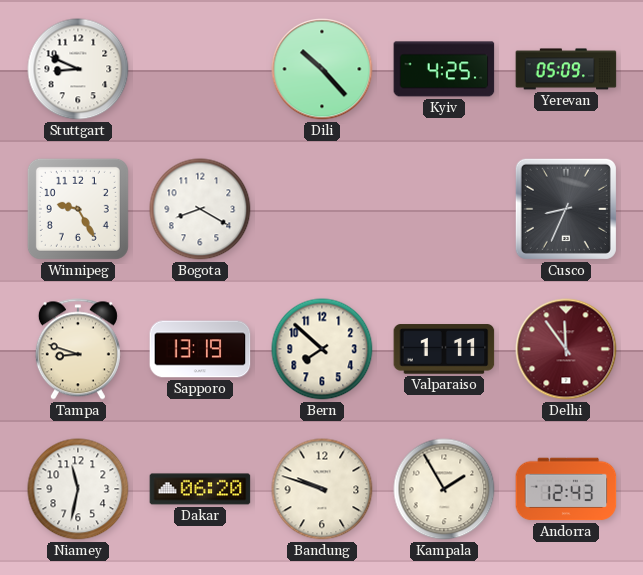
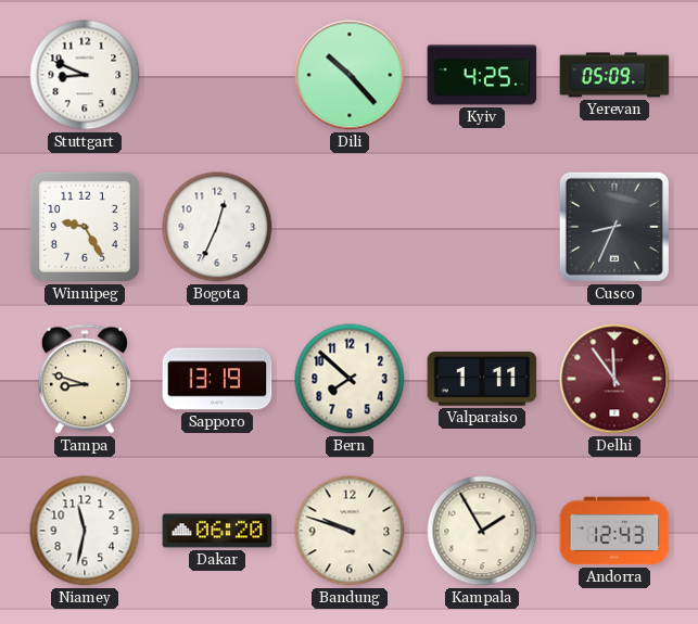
Bogota: 8:20 -> 12:34
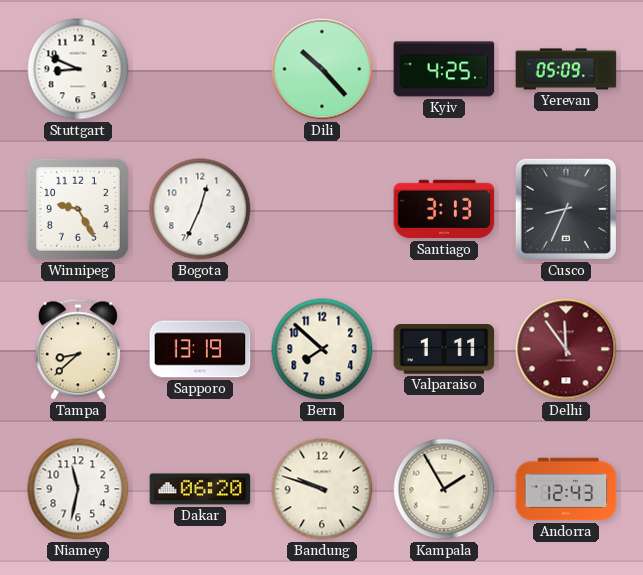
Santiago: none -> 3:13
Tampa: 8:48 -> 8:38
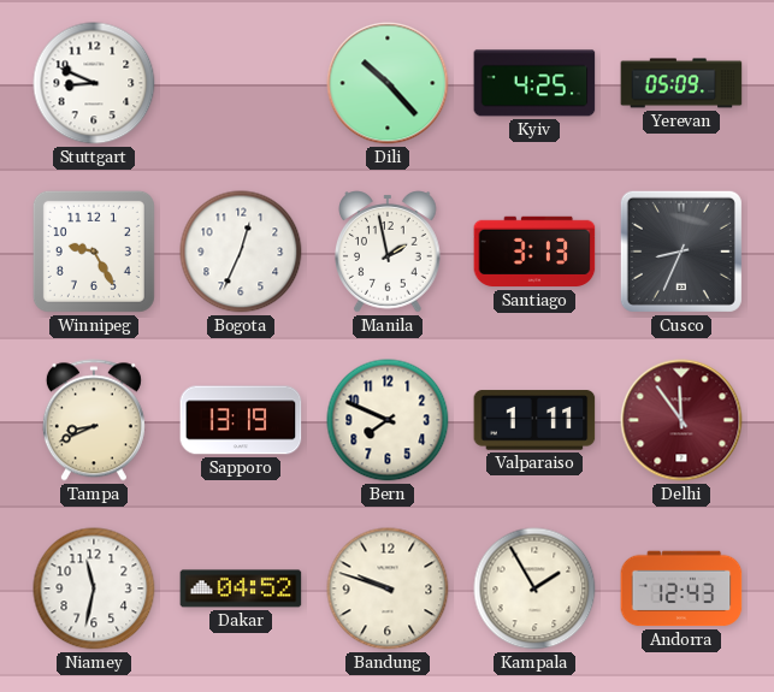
Manila: none -> 1:58
Tampa: 8:38 -> 8:41
Bern: 7:52 -> 7:49
Dakar: 06:20 -> 04:52
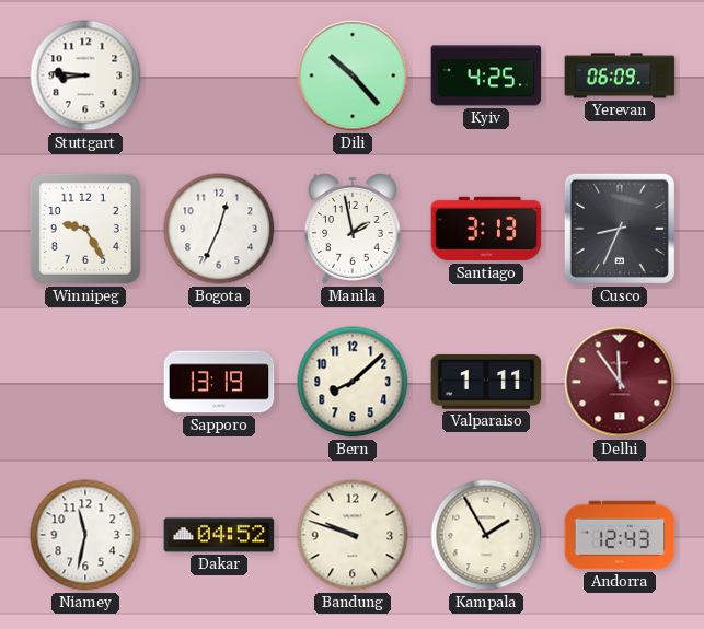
Stuttgart: 8:49 -> 8:46
Yerevan: 05:09 -> 06:09
Tampa: 8:41 -> none
Bern: 7:49 -> 8:08
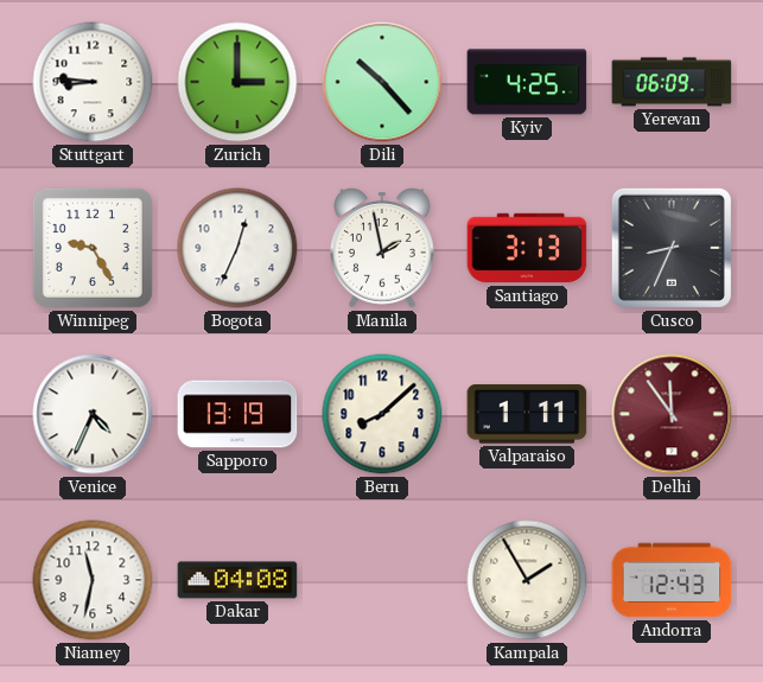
Zurich: none -> 3:00
Venice: none -> 4:34
Dakar: 04:52 -> 04:08
Bandung: 9:48 -> none
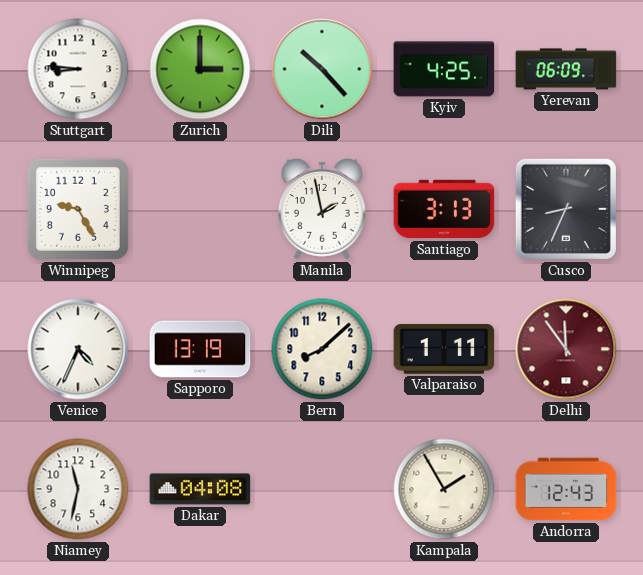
Bogota: 12:34 -> none
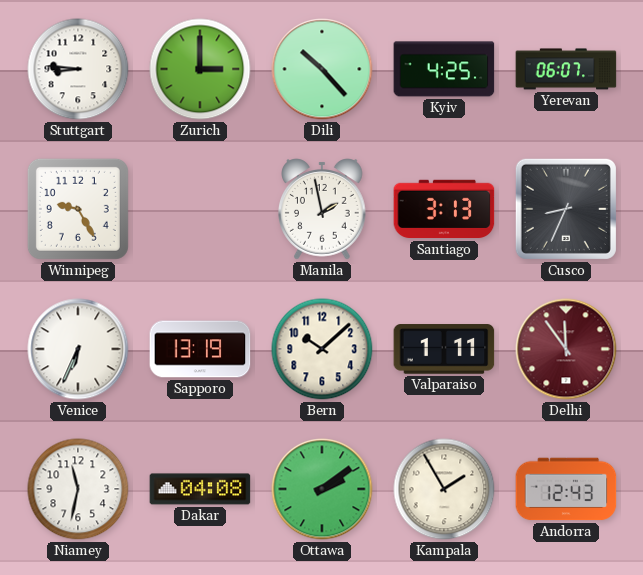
Yerevan: 06:09 -> 06:07
Venice: 4:34 -> 6:34
Bern: 8:08 -> 10:08
Ottawa: none -> 2:09
